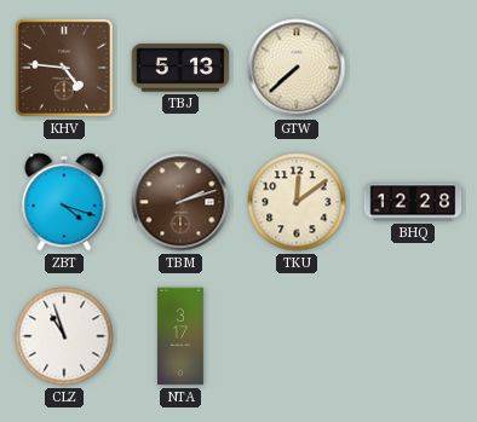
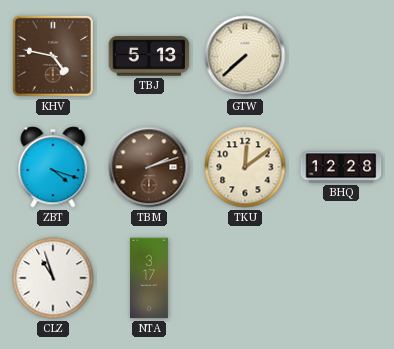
KHV: 4:46 -> 4:47
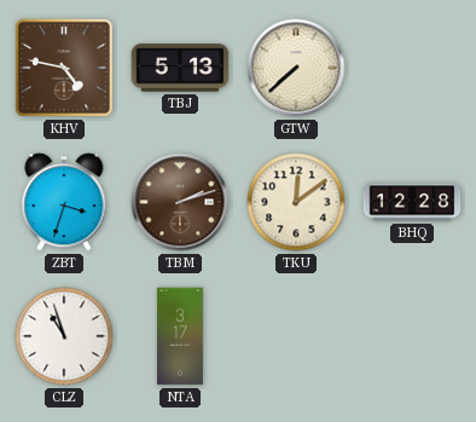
ZBT: 4:18 -> 3:33
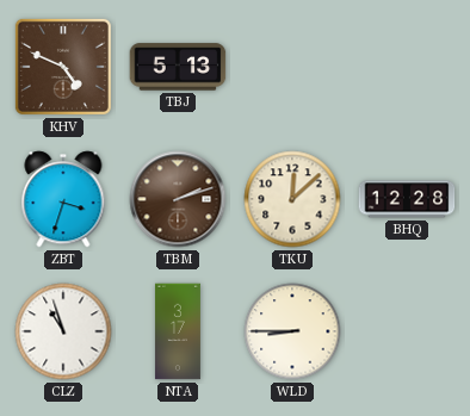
KHV: 4:47 -> 4:49
GTW: 7:38 -> none
TKU: 12:09 -> 12:08
WLD: none -> 8:45
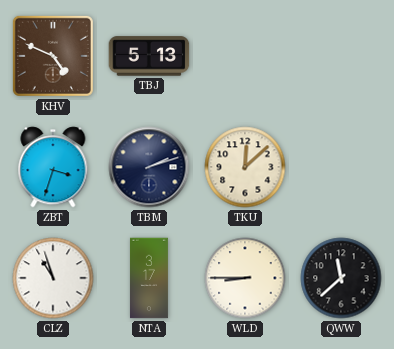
TBM dial: brown -> navy
BHQ: 12:28 -> none
QWW: none -> 11:38
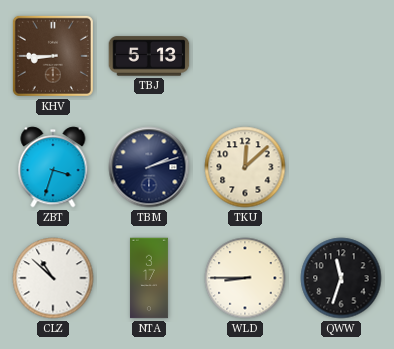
KHV: 4:49 -> 8:45
CLZ: 10:57 -> 10:52
QWW: 11:38 -> 11:33
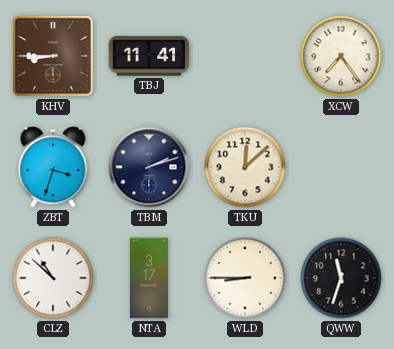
TBJ: 5:13 -> 11:41
XCW: none -> 7:24
